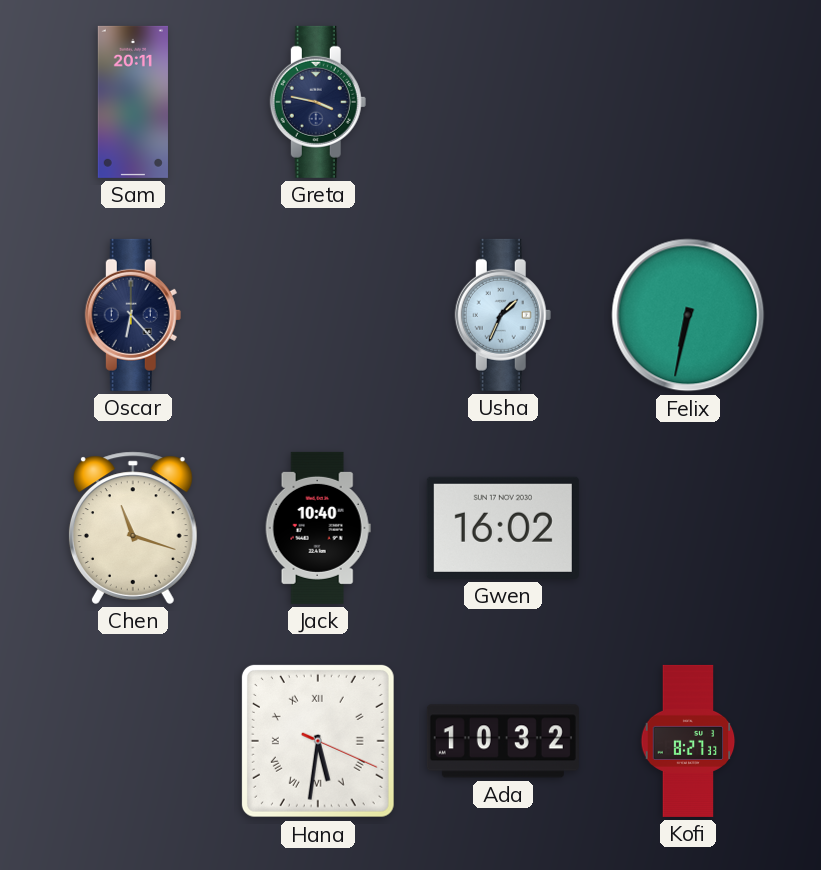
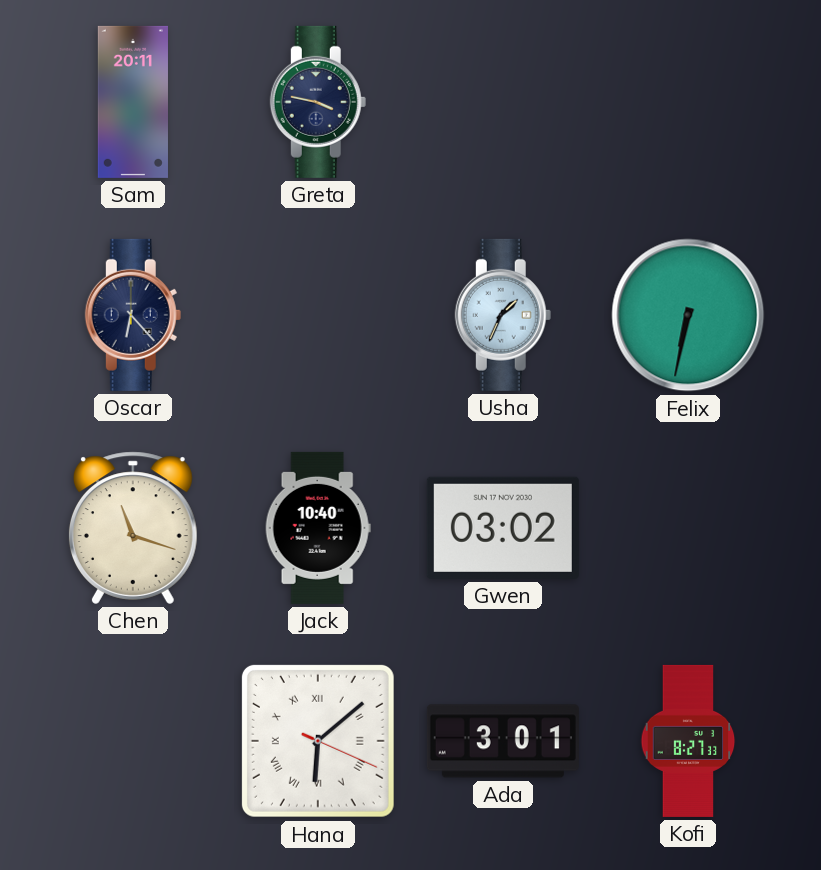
Gwen: 16:02 -> 03:02
Hana: 5:31 -> 6:08
Ada: 10:32 -> 3:01
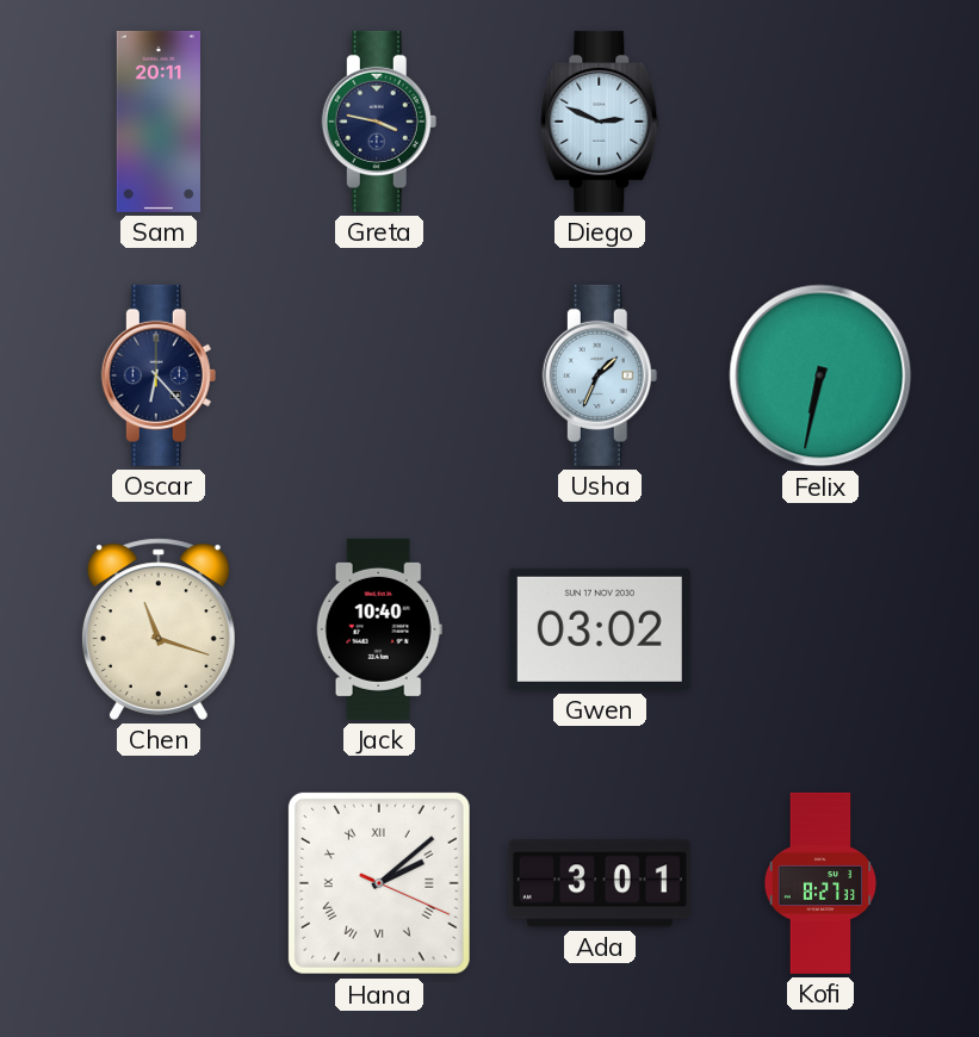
Diego: none -> 2:49
Hana: 6:08 -> 2:08
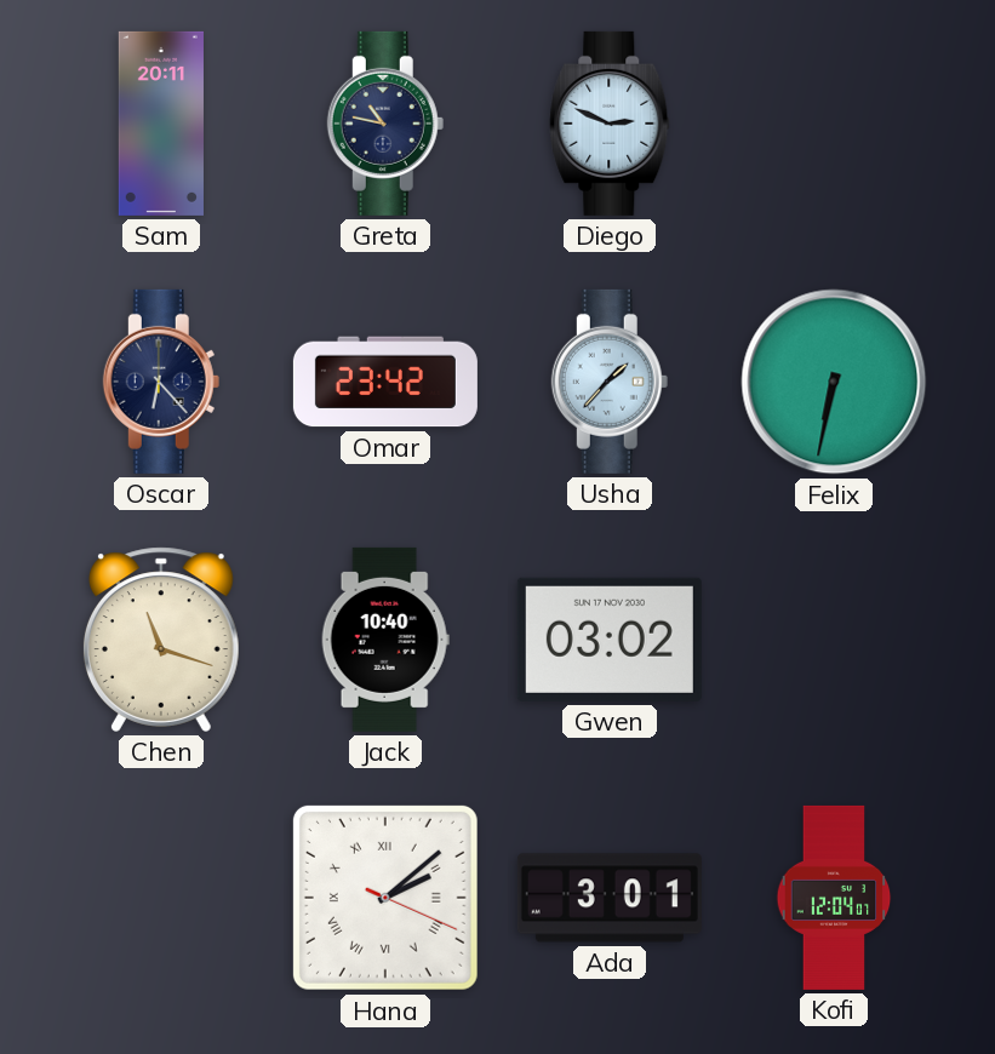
Greta: 3:47 -> 10:47
Omar: none -> 23:42
Usha: 1:34 -> 1:37
Kofi: 8:27 -> 12:04
